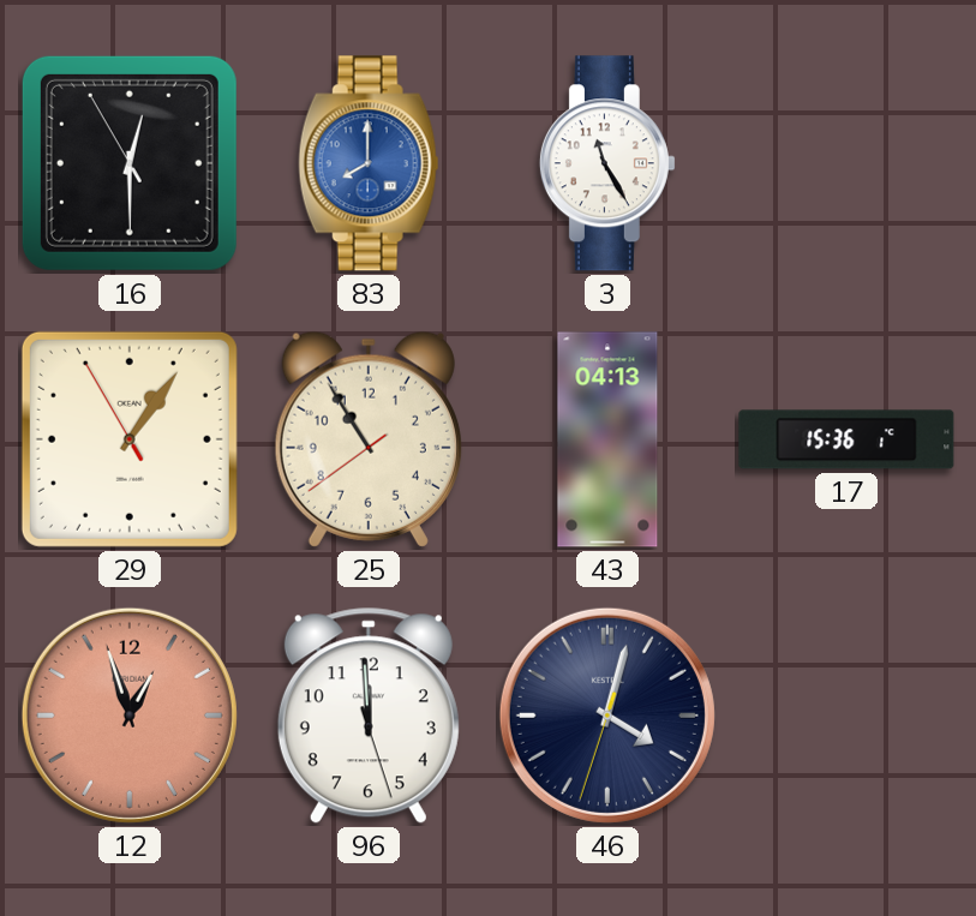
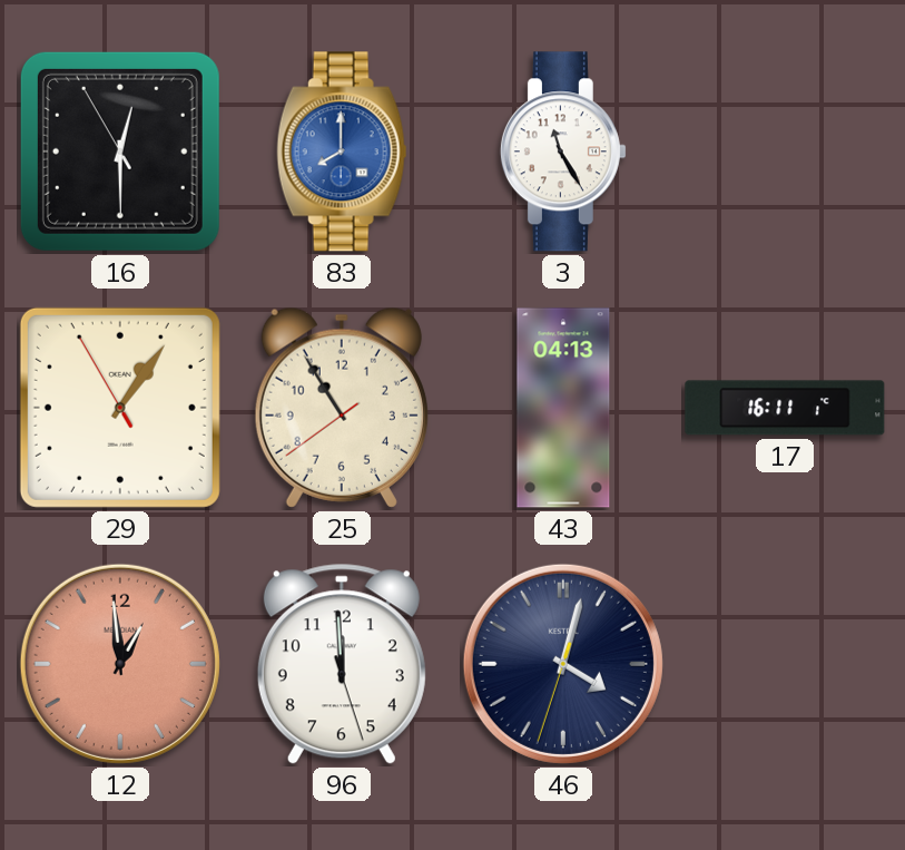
17: 15:36 -> 16:11
12: 12:57 -> 12:59
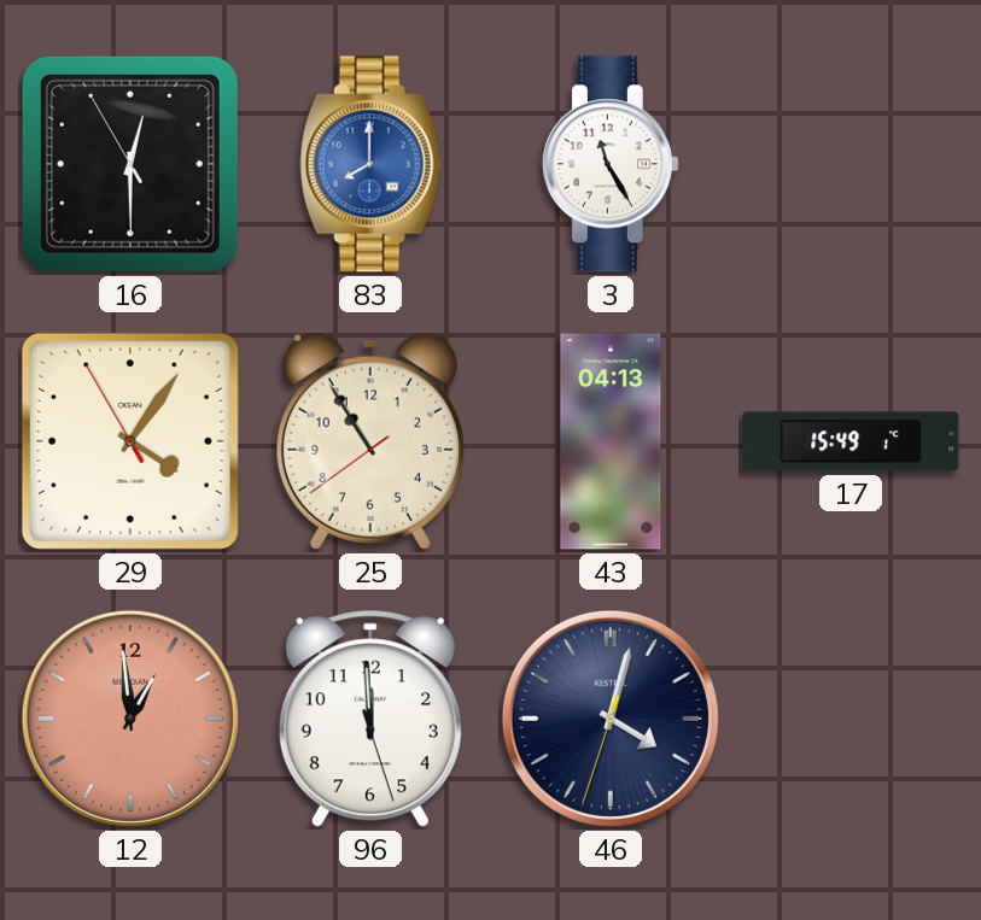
29: 1:05 -> 4:05
17: 16:11 -> 15:49
